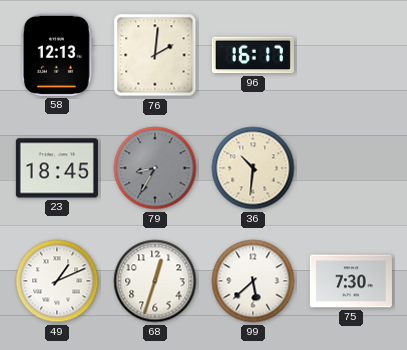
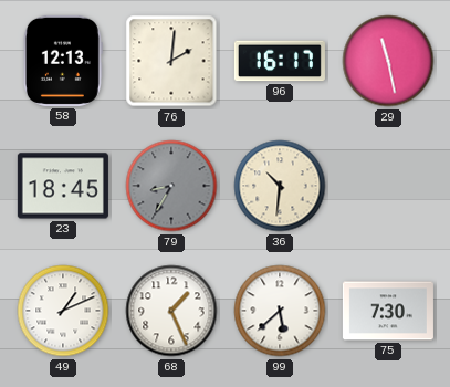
29: none -> 11:28
68: 12:33 -> 1:26
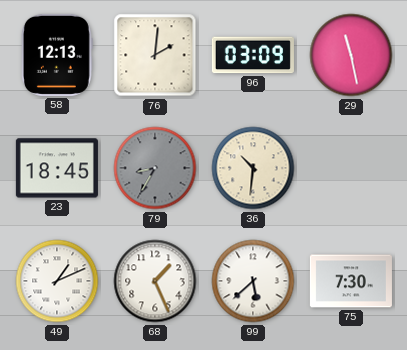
96: 16:17 -> 03:09
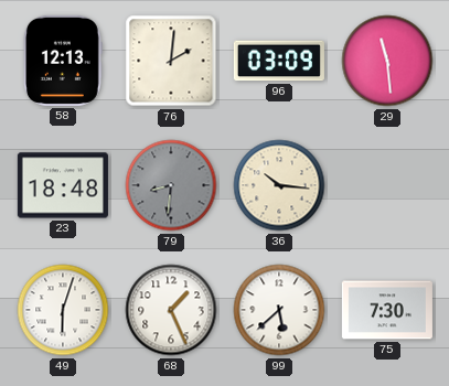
29: 11:28 -> 11:29
23: 18:45 -> 18:48
79: 8:35 -> 8:31
36: 10:31 -> 10:16
49: 1:11 -> 6:03
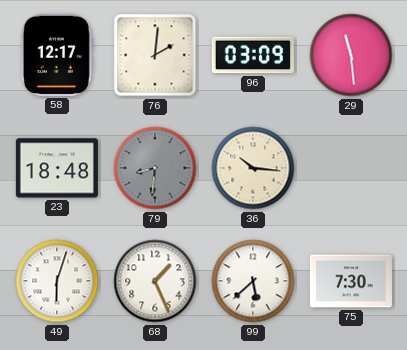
58: 12:13 -> 12:17
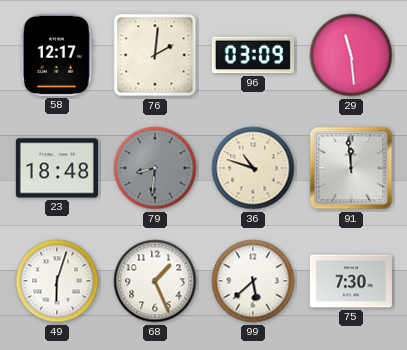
36: 10:16 -> 10:48
91: none -> 11:59
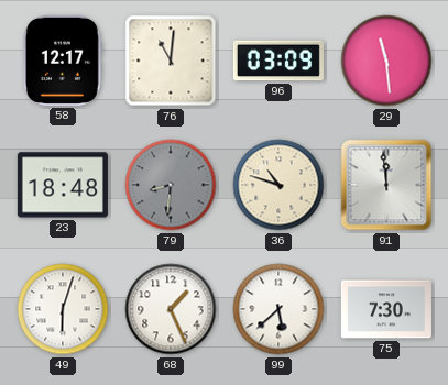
76: 2:01 -> 11:01
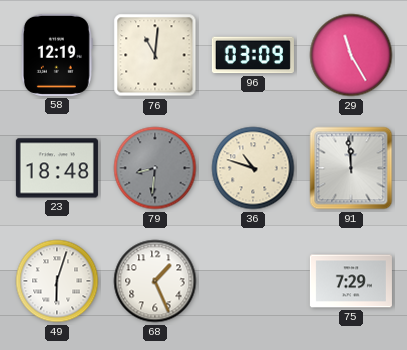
58: 12:17 -> 12:19
29: 11:29 -> 11:25
99: 5:38 -> none
75: 7:30 -> 7:29
